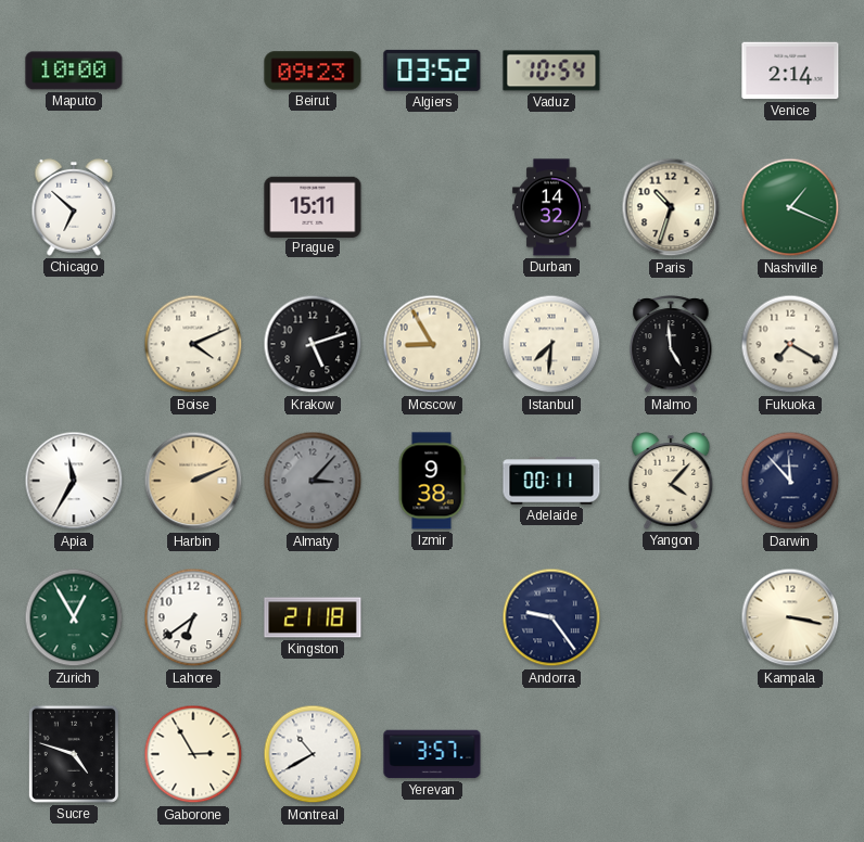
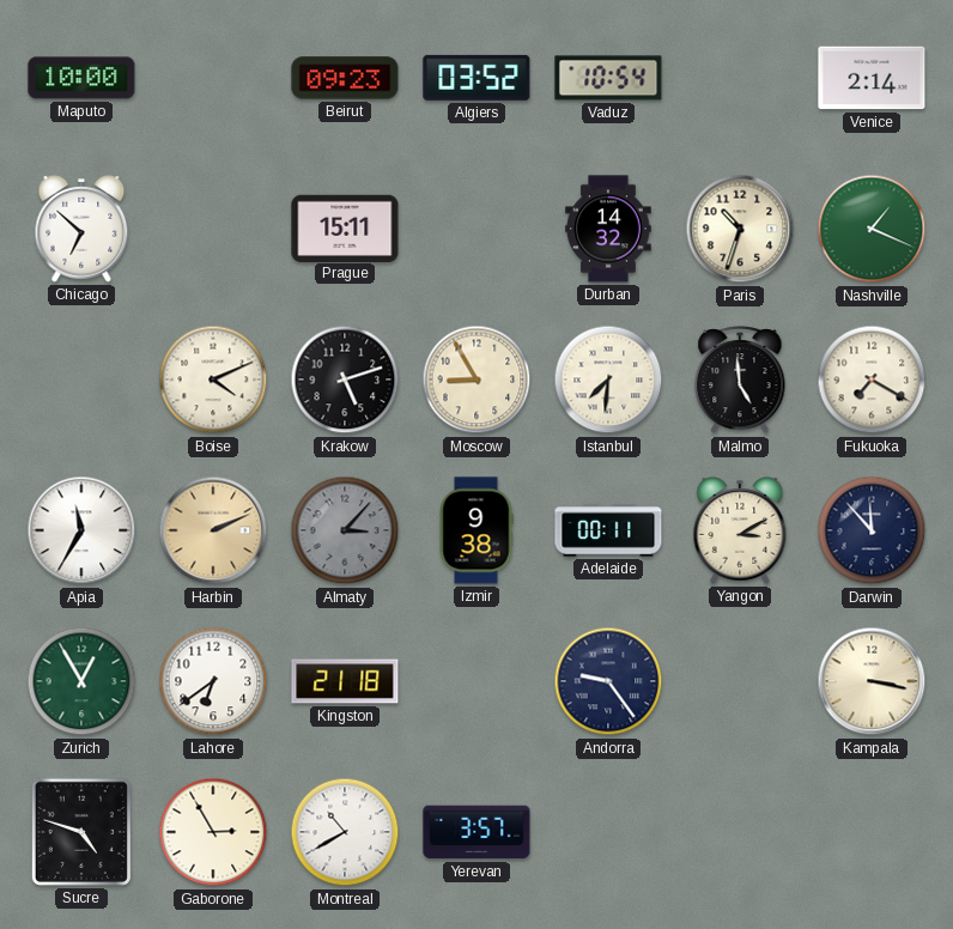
Yangon: 4:07 -> 3:10
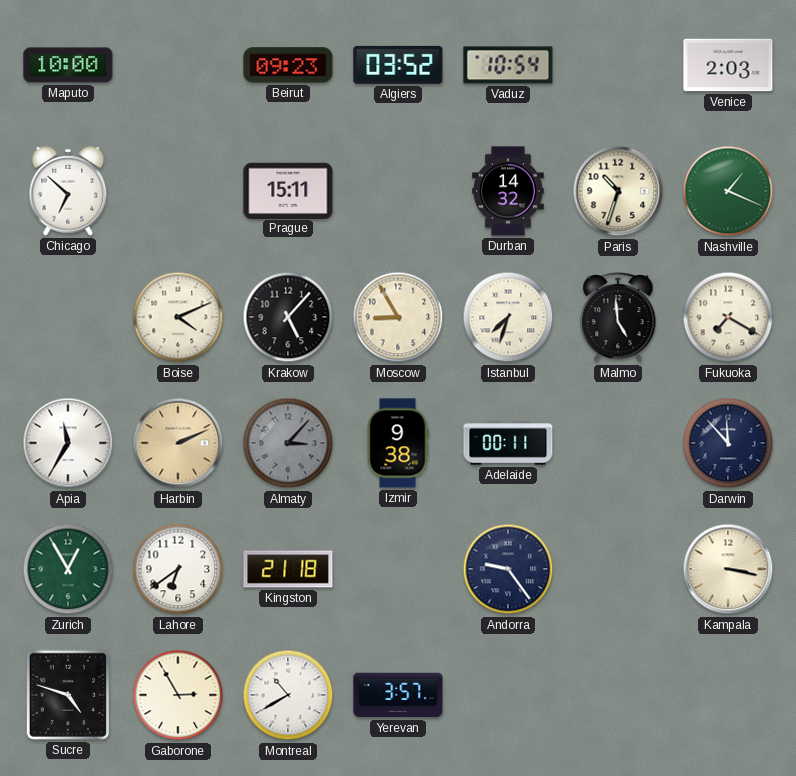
Venice: 2:14 -> 2:03
Krakow: 5:12 -> 5:07
Istanbul: 7:31 -> 7:33
Yangon: 3:10 -> none
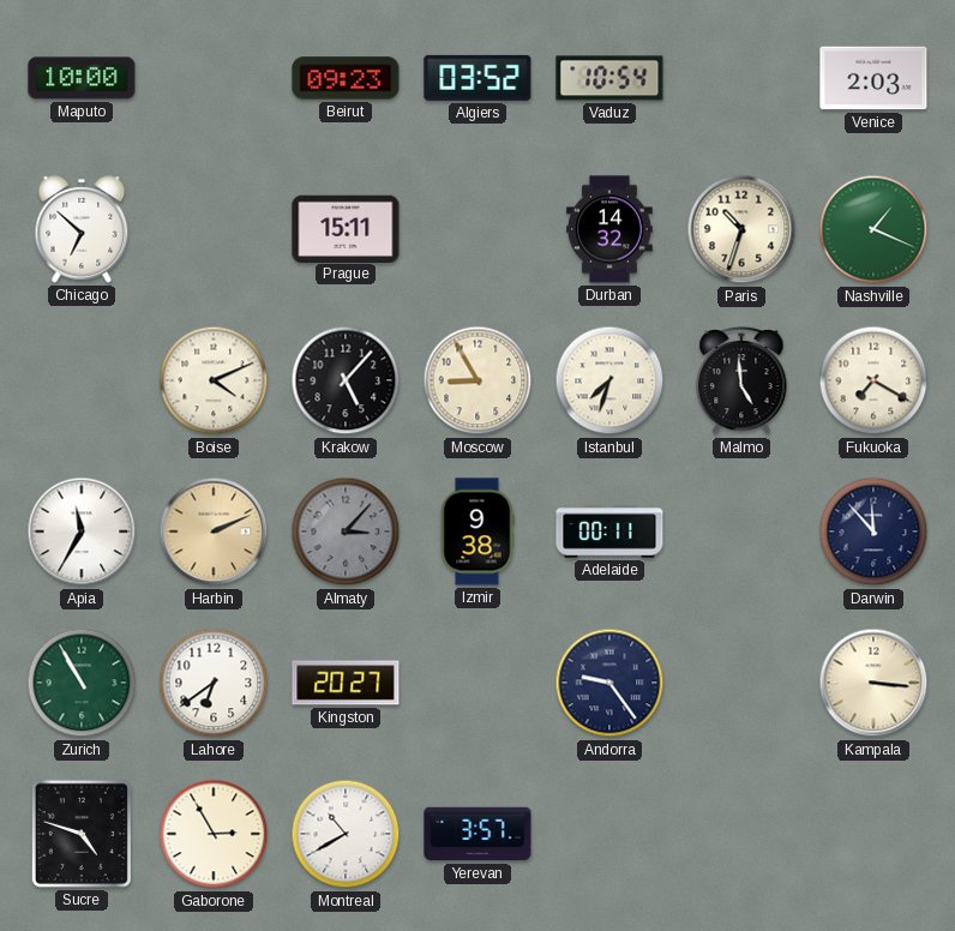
Zurich: 12:55 -> 10:55
Kingston: 21:18 -> 20:27
Kampala: 3:17 -> 3:16
